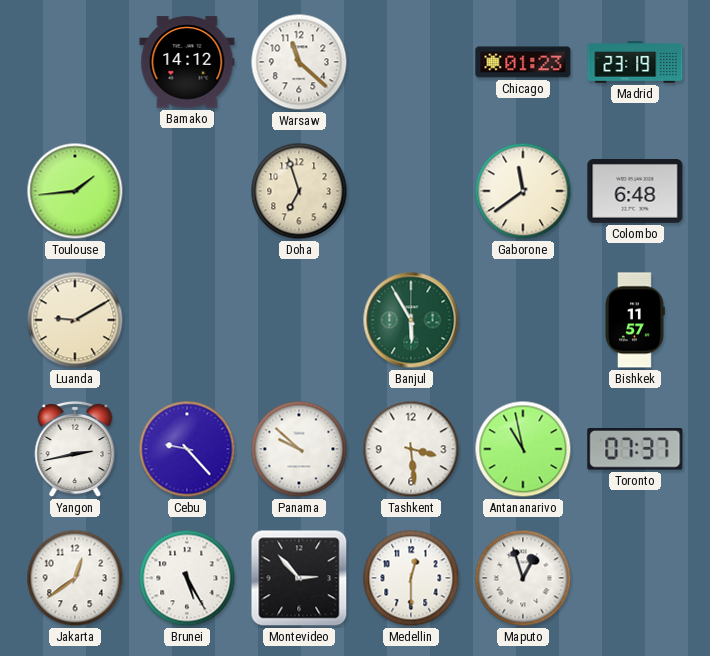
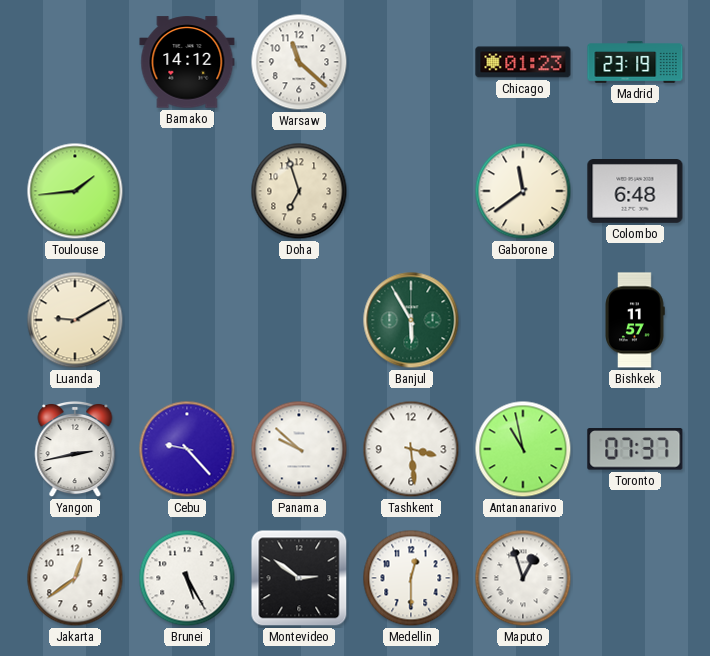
Montevideo: 2:53 -> 2:51
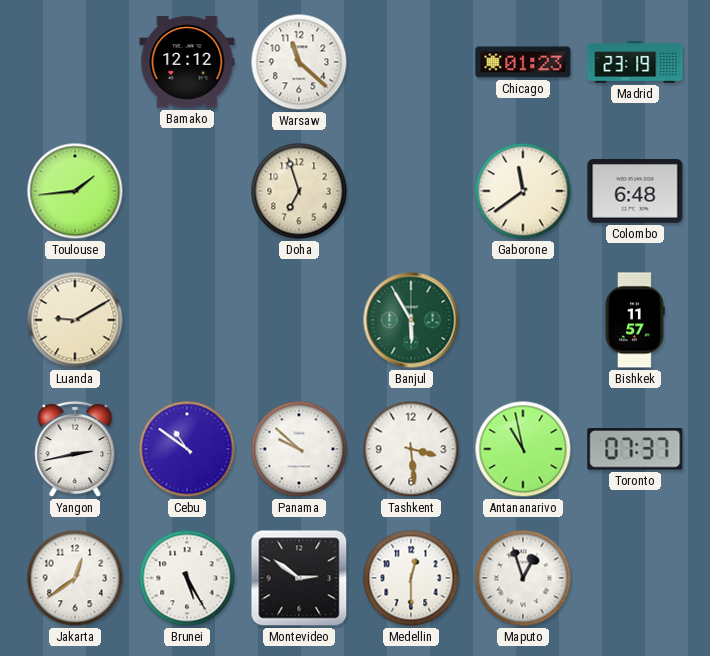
Bamako: 14:12 -> 12:12
Cebu: 9:23 -> 10:51
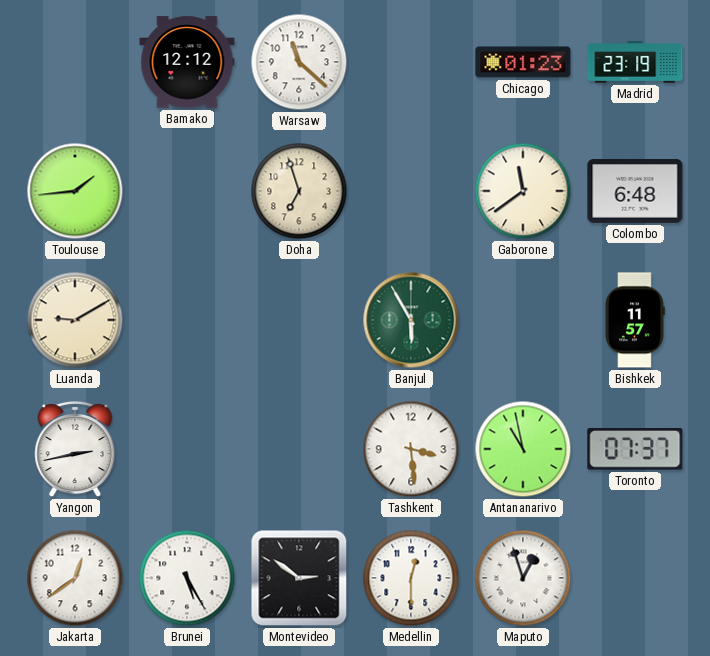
Cebu: 10:51 -> none
Panama: 9:52 -> none
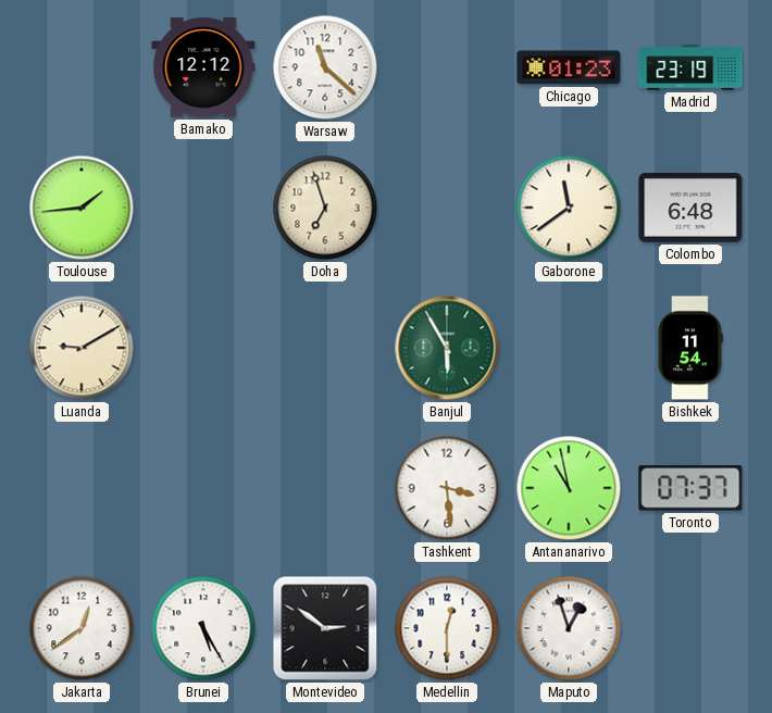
Bishkek: 11:57 -> 11:54
Yangon: 2:43 -> none
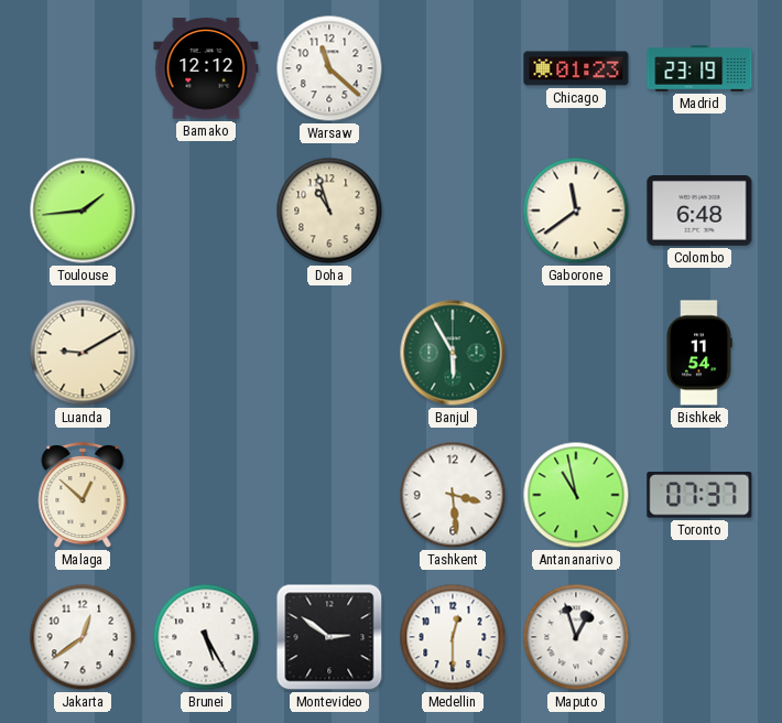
Doha: 6:57 -> 10:57
Malaga: none -> 12:52
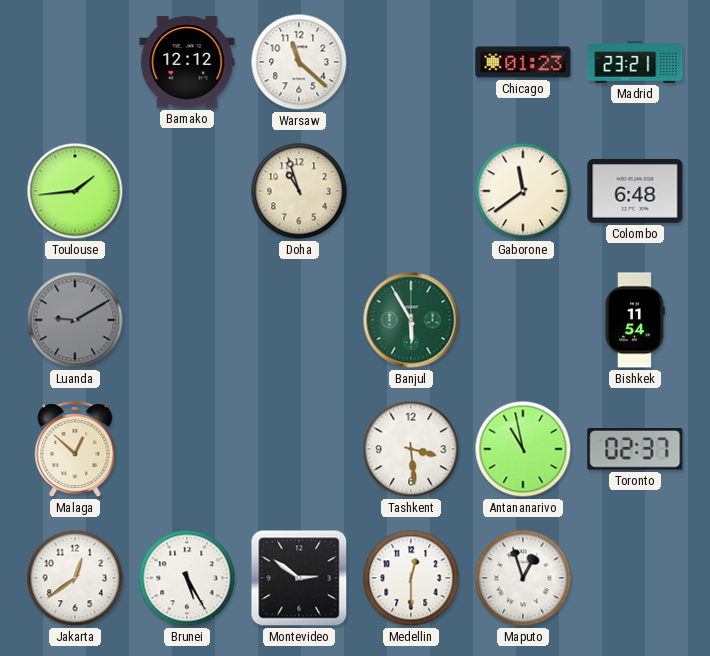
Madrid: 23:19 -> 23:21
Luanda dial: cream -> grey
Toronto: 07:37 -> 02:37
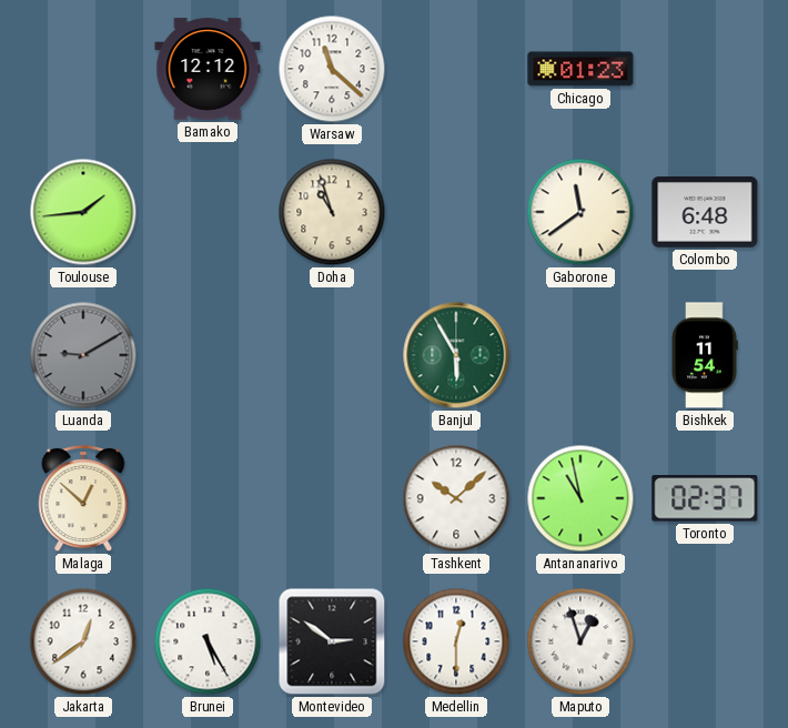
Madrid: 23:21 -> none
Tashkent: 3:29 -> 10:08
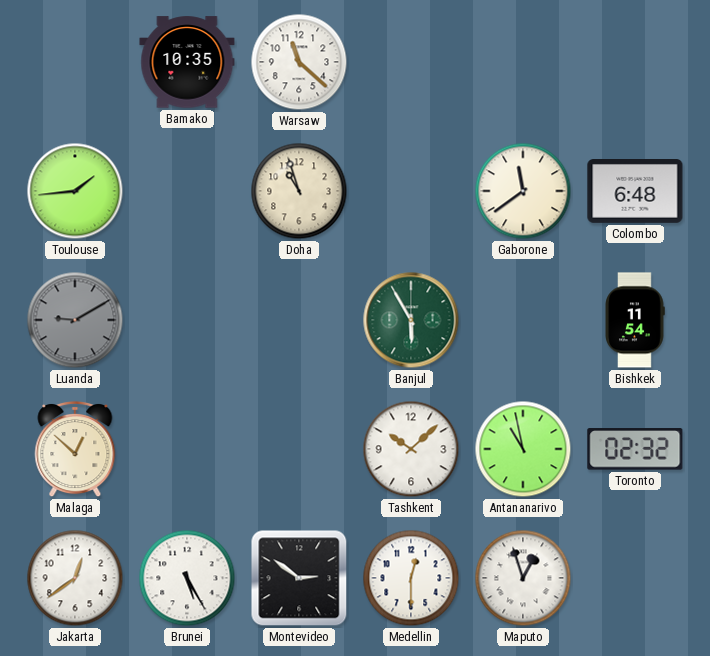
Bamako: 12:12 -> 10:35
Chicago: 01:23 -> none
Toronto: 02:37 -> 02:32
